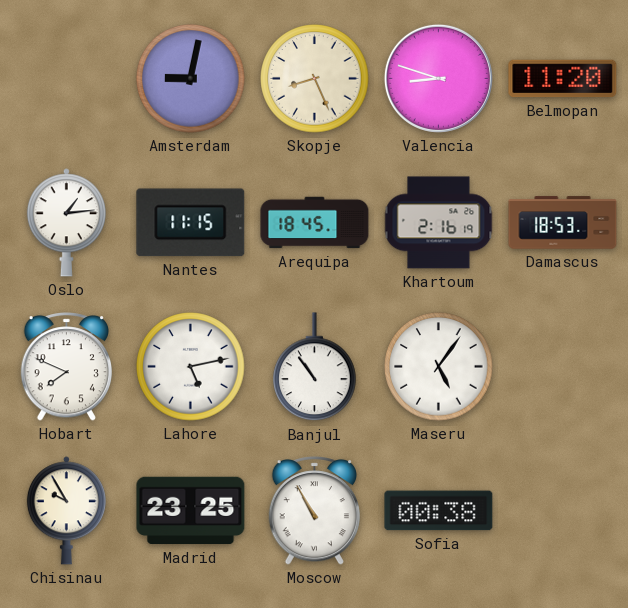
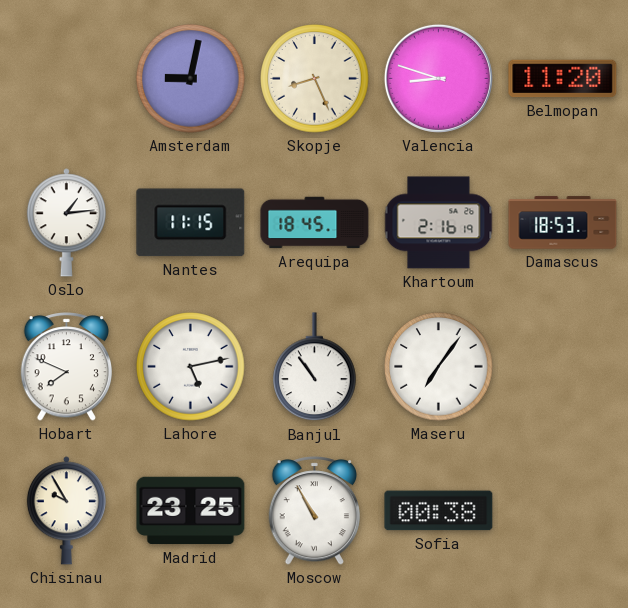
Maseru: 5:06 -> 7:06
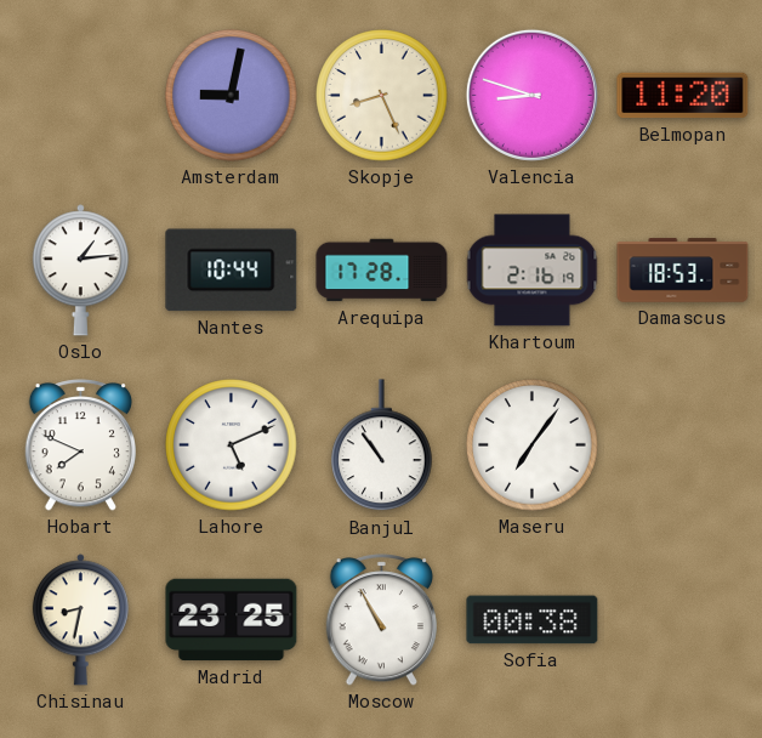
Nantes: 11:15 -> 10:44
Arequipa: 18:45 -> 17:28
Lahore: 5:13 -> 5:11
Chisinau: 9:55 -> 8:32
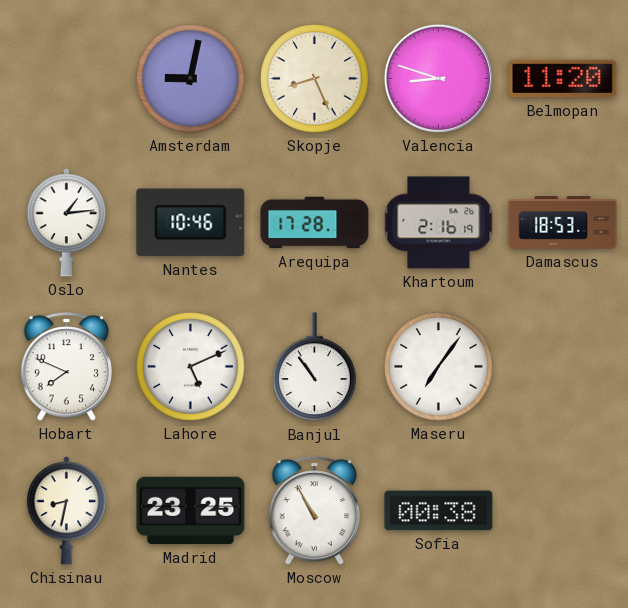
Nantes: 10:44 -> 10:46
